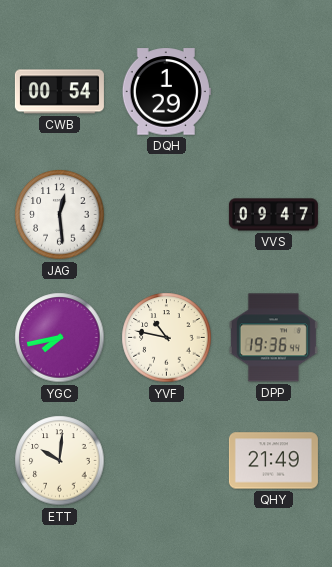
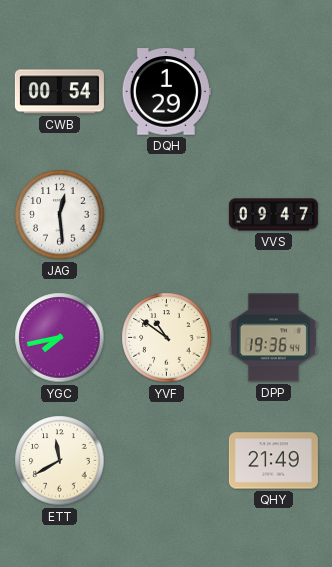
YVF: 10:47 -> 10:51
ETT: 10:01 -> 11:40
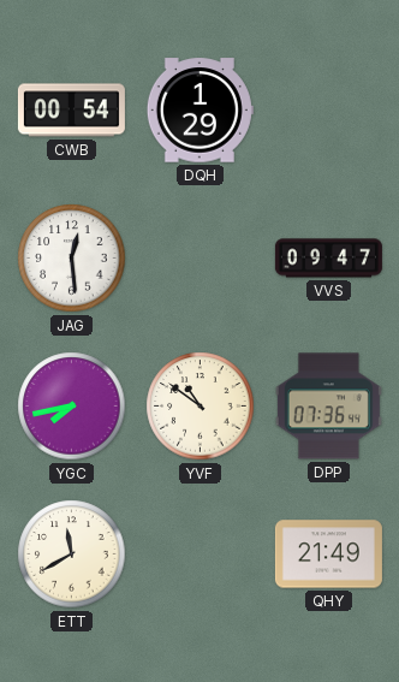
DPP: 19:36 -> 07:36
